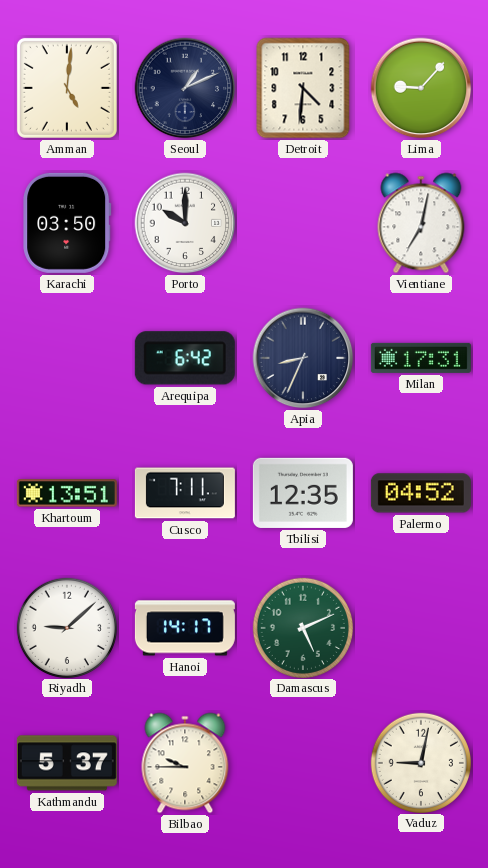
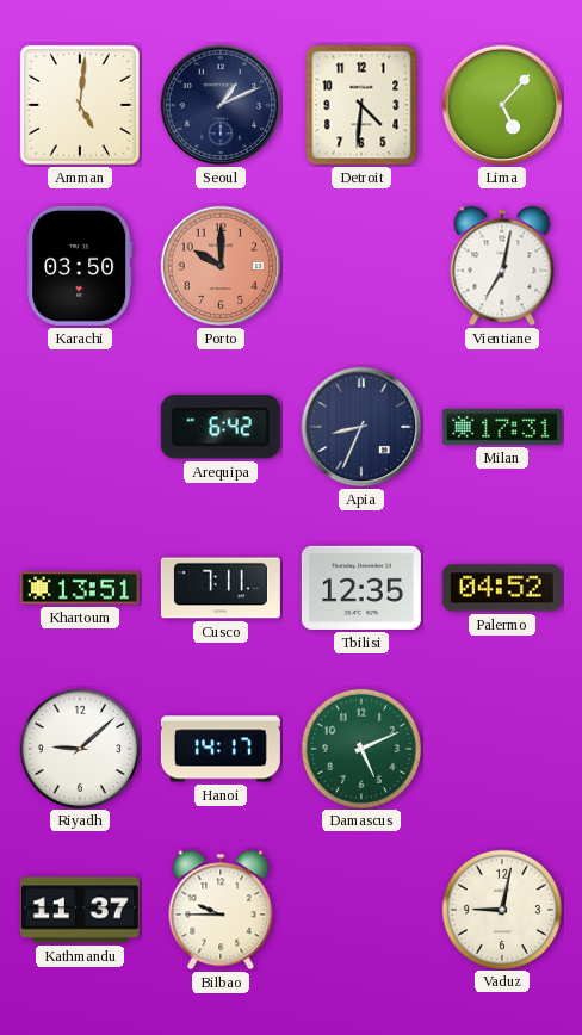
Lima: 9:07 -> 5:07
Porto dial: white -> salmon
Kathmandu: 5:37 -> 11:37
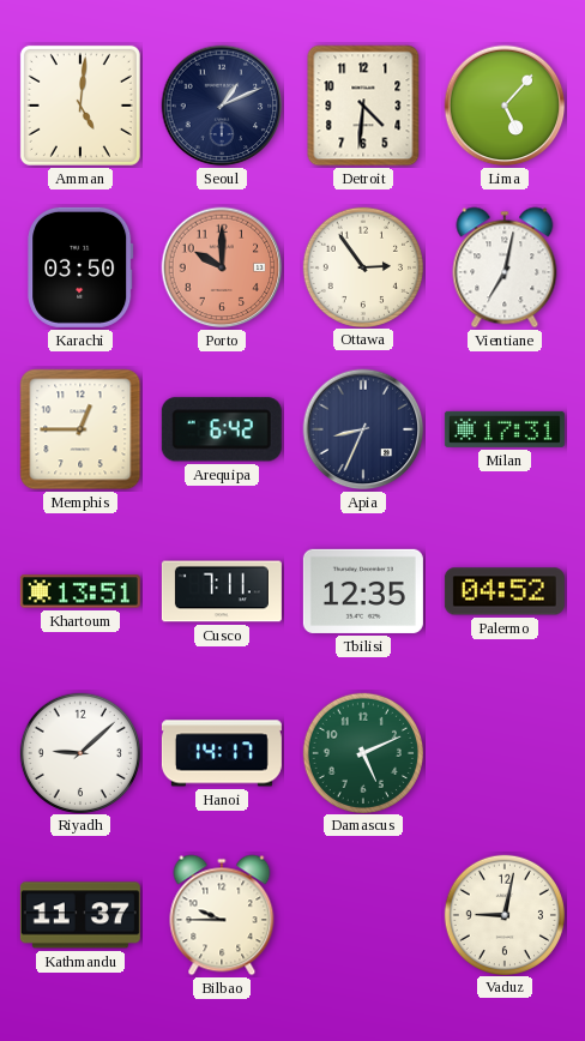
Ottawa: none -> 2:54
Memphis: none -> 12:45
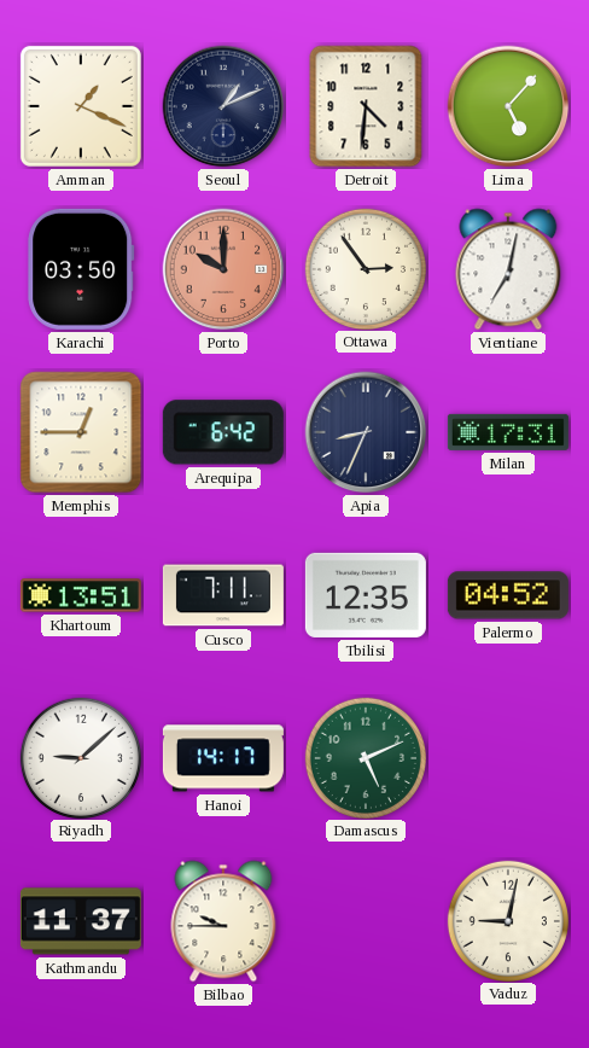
Amman: 5:01 -> 1:19
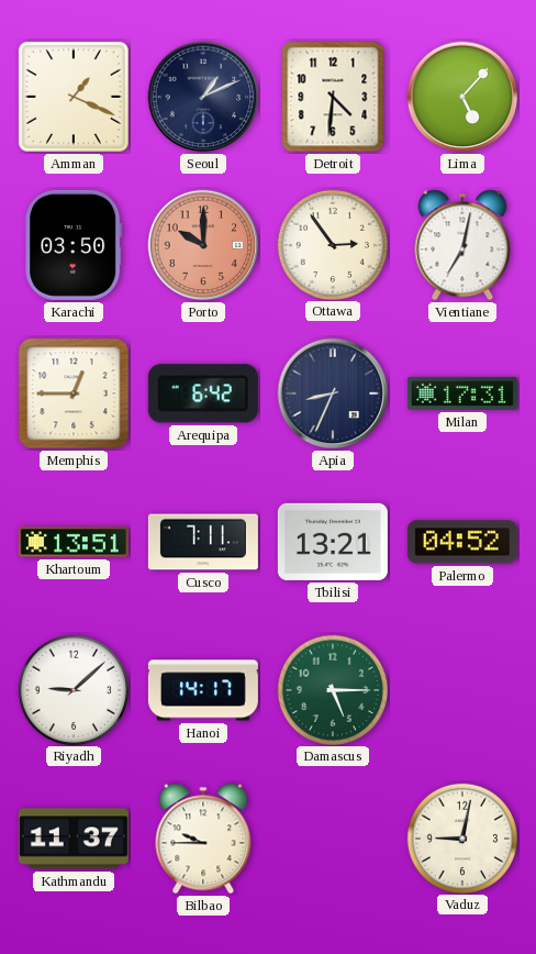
Tbilisi: 12:35 -> 13:21
Damascus: 5:11 -> 5:15
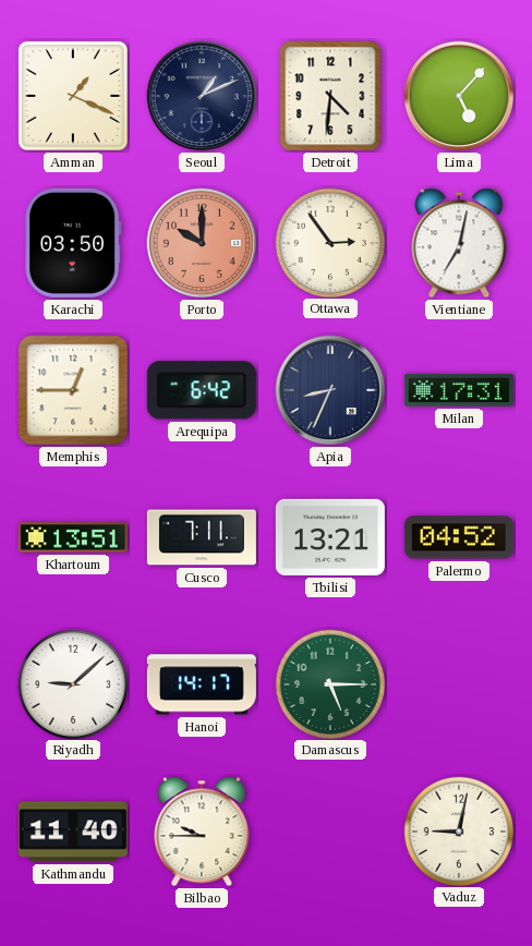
Kathmandu: 11:37 -> 11:40
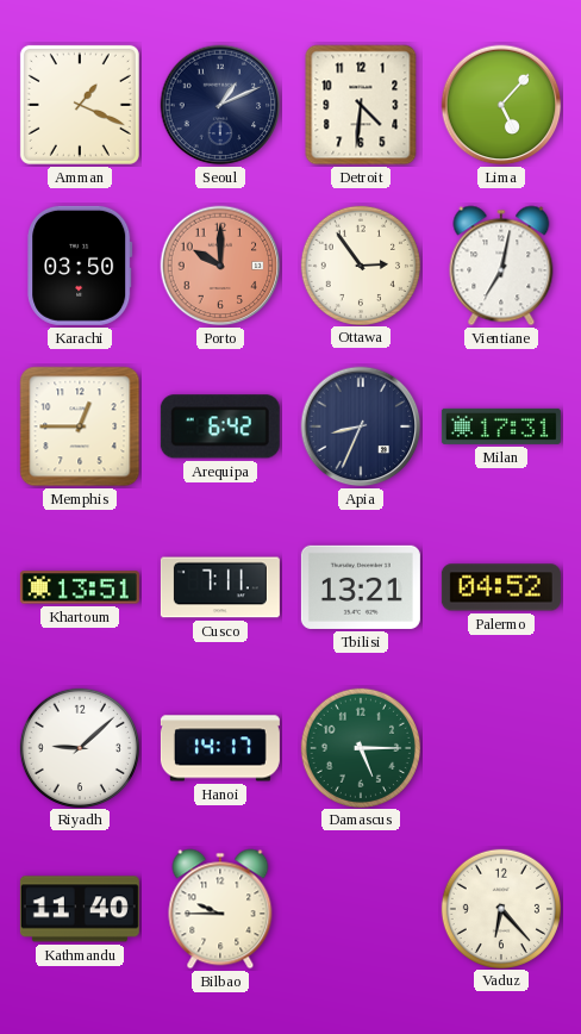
Vaduz: 9:02 -> 6:23
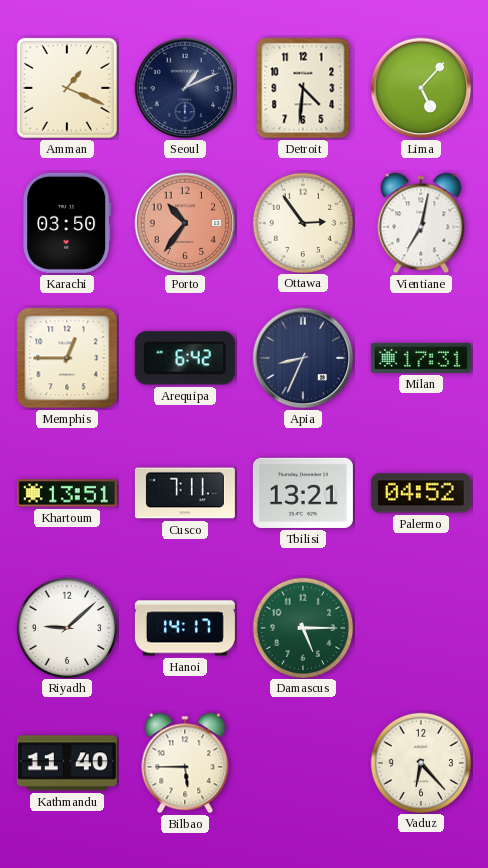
Porto: 10:00 -> 10:36
Bilbao: 9:45 -> 5:45
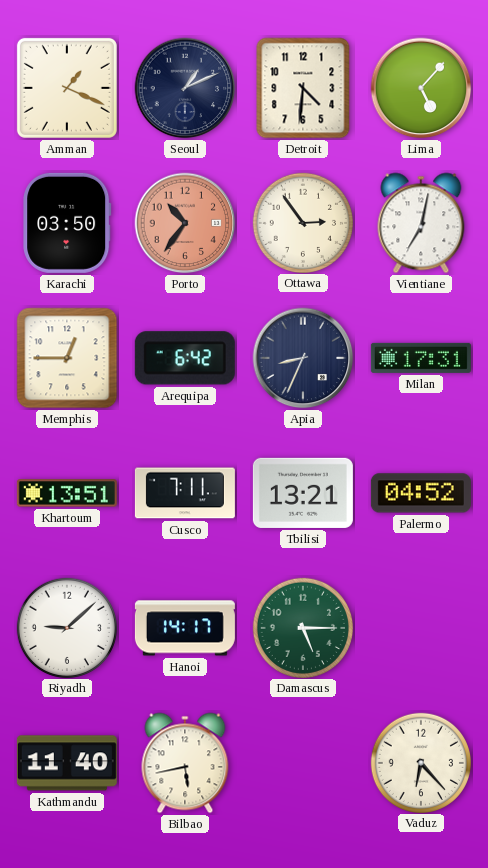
Bilbao: 5:45 -> 5:43
